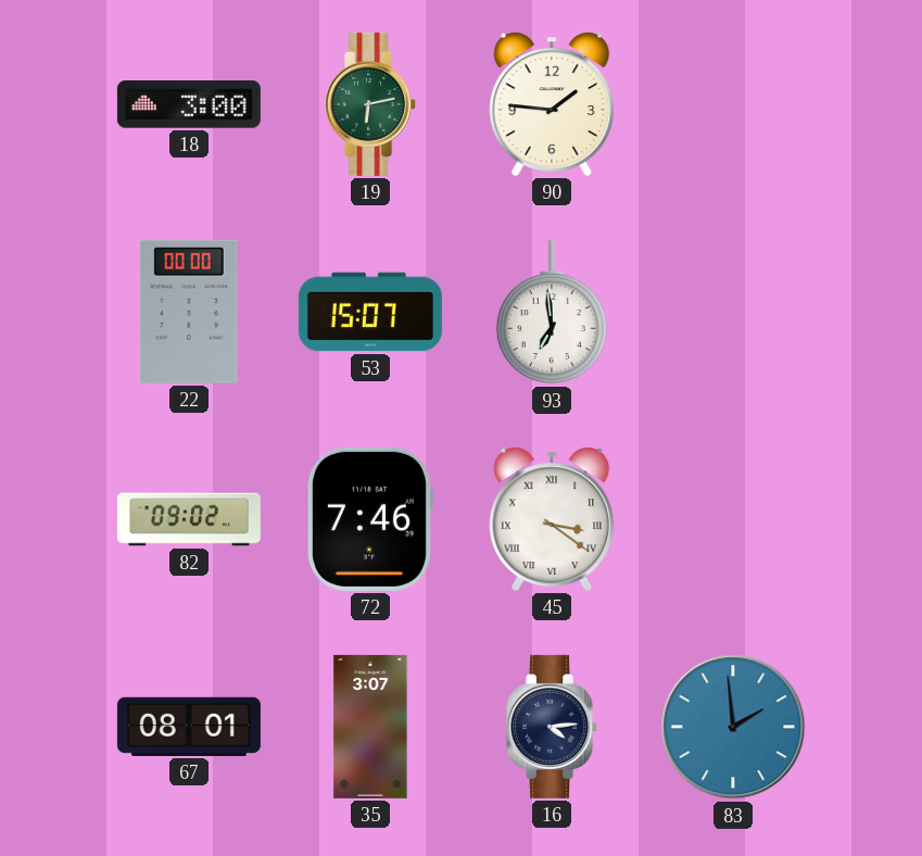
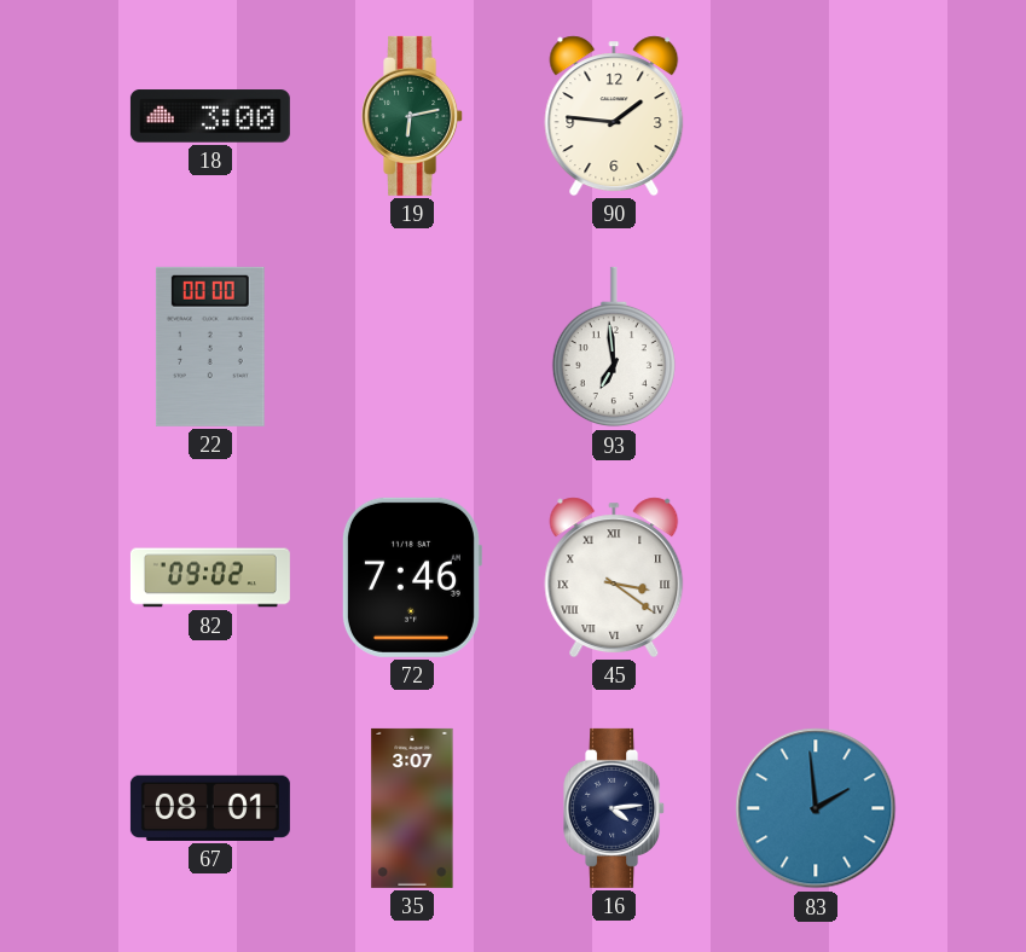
53: 15:07 -> none
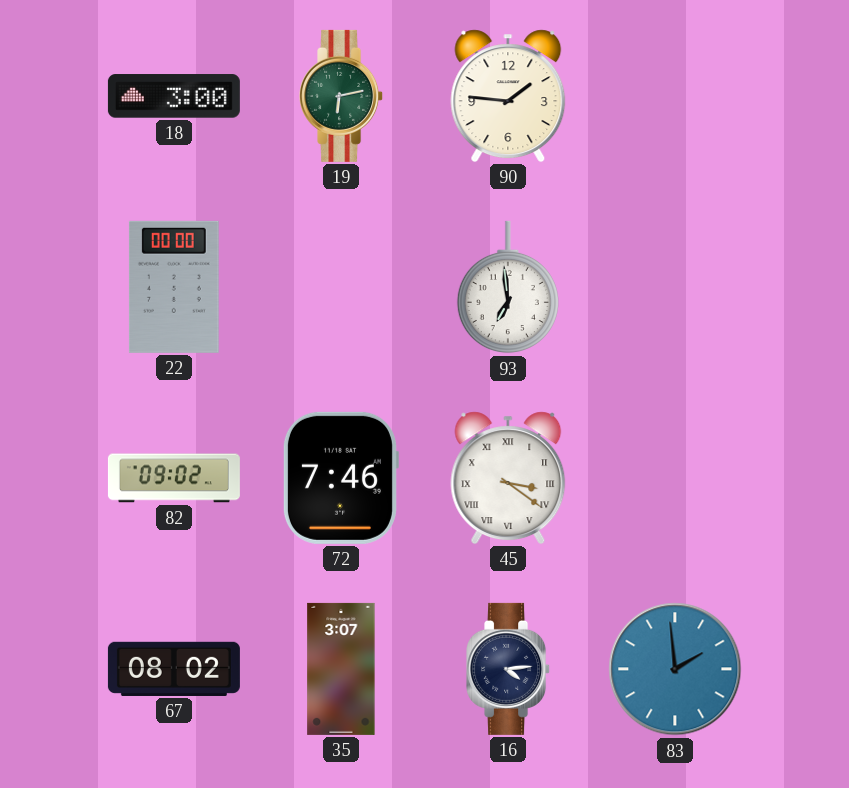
67: 08:01 -> 08:02
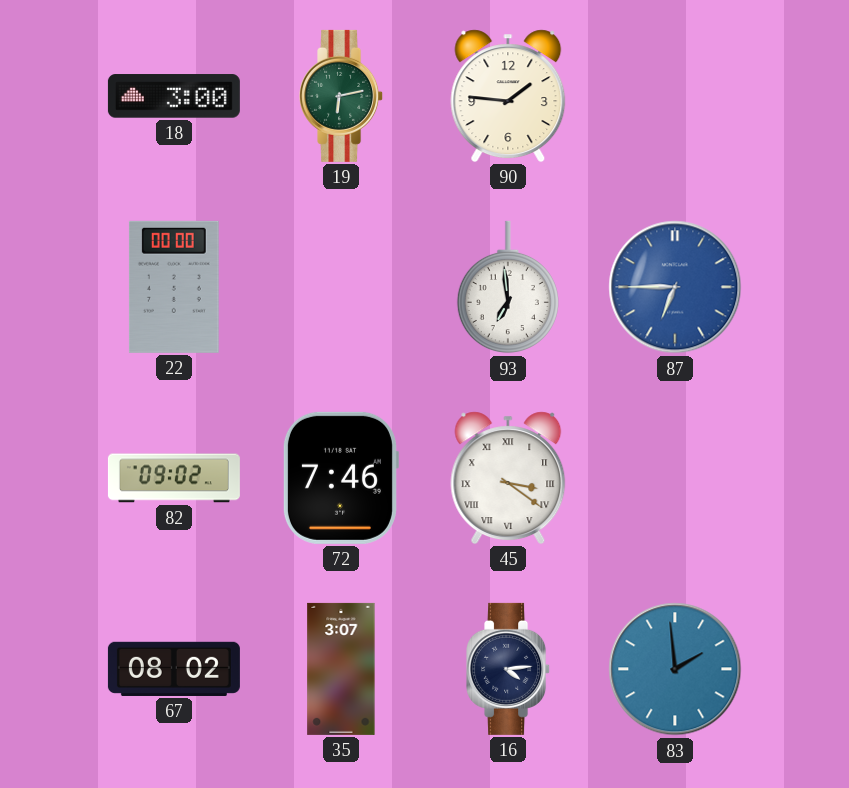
87: none -> 6:45
